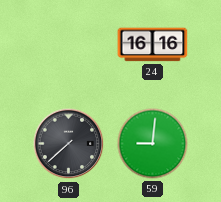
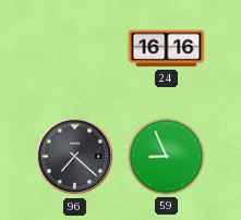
96: 7:38 -> 7:22
59: 9:01 -> 8:56
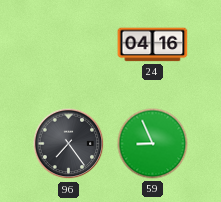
24: 16:16 -> 04:16
96: 7:22 -> 7:24
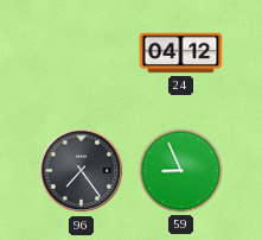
24: 04:16 -> 04:12
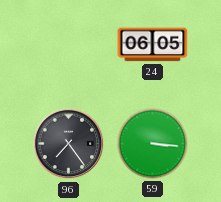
24: 04:12 -> 06:05
59: 8:56 -> 3:16
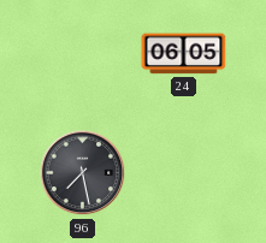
96: 7:24 -> 7:28
59: 3:16 -> none
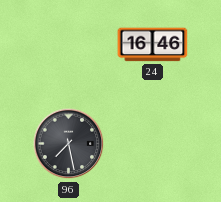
24: 06:05 -> 16:46
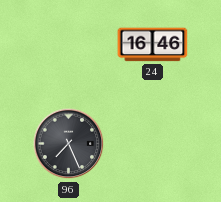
96: 7:28 -> 7:26
